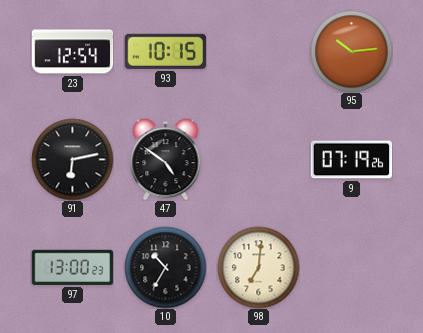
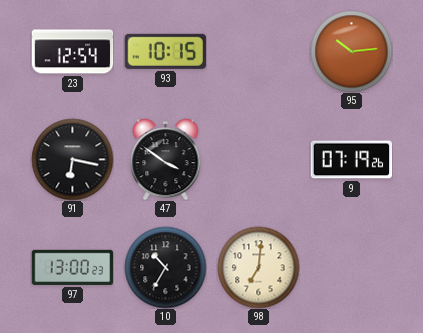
91: 6:13 -> 6:17
47: 4:51 -> 3:51
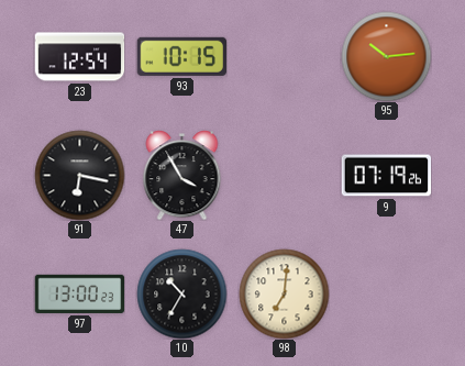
47: 3:51 -> 3:55
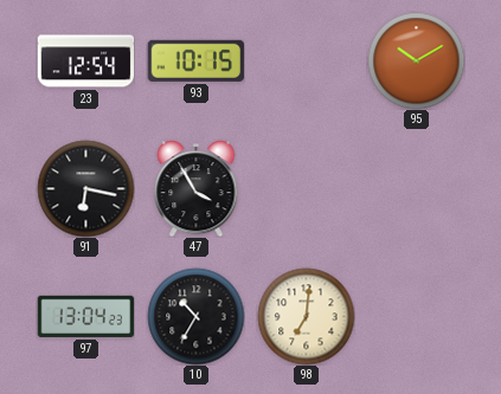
95: 10:14 -> 10:10
9: 07:19 -> none
97: 13:00 -> 13:04
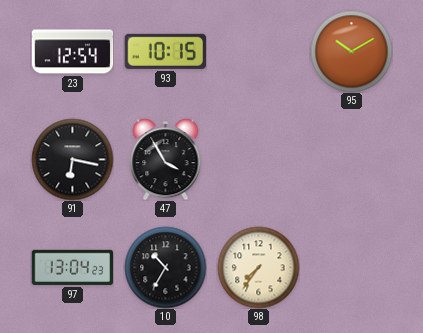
98: 7:01 -> 7:36
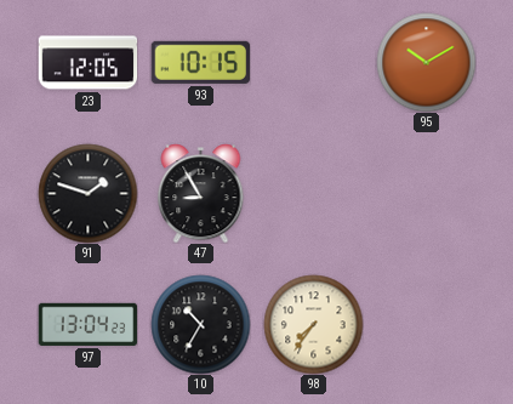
23: 12:54 -> 12:05
91: 6:17 -> 1:48
47: 3:55 -> 8:55
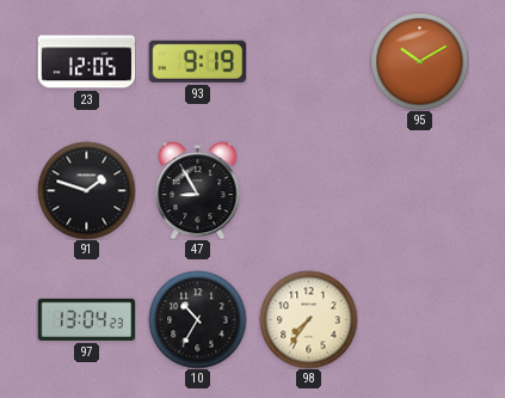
93: 10:15 -> 9:19
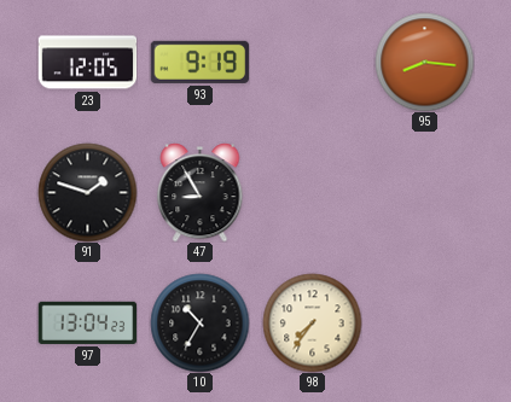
95: 10:10 -> 8:16
